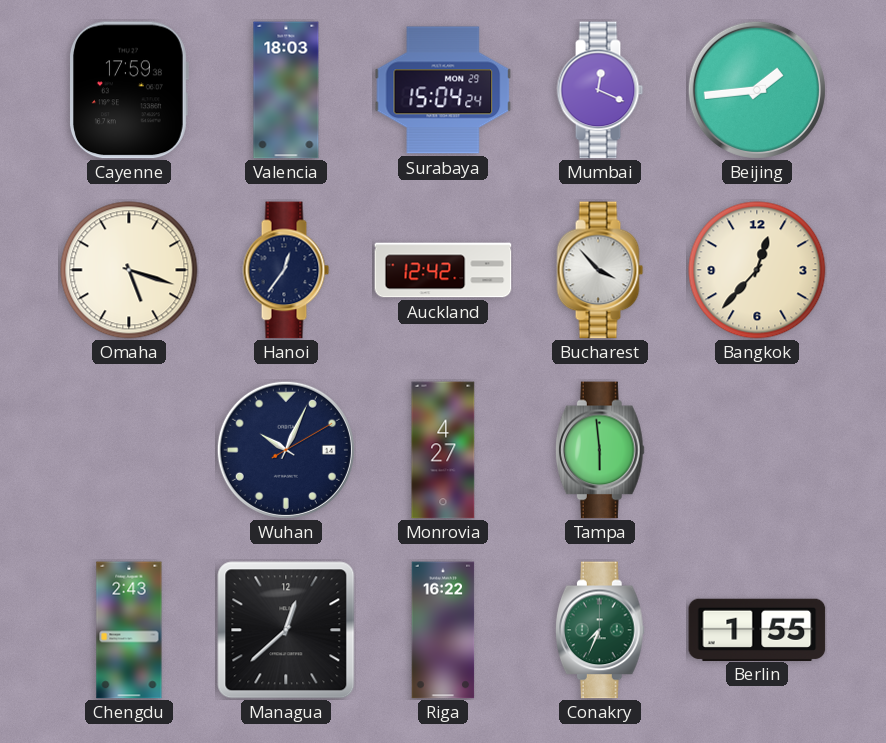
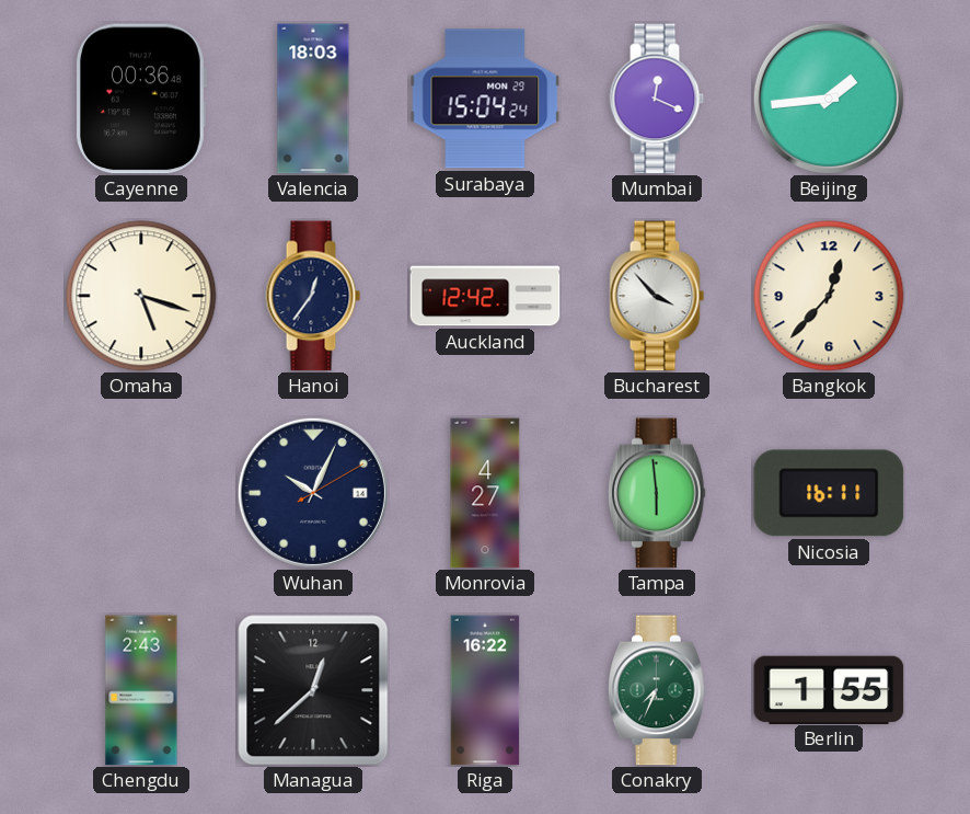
Cayenne: 17:59 -> 00:36
Nicosia: none -> 16:11
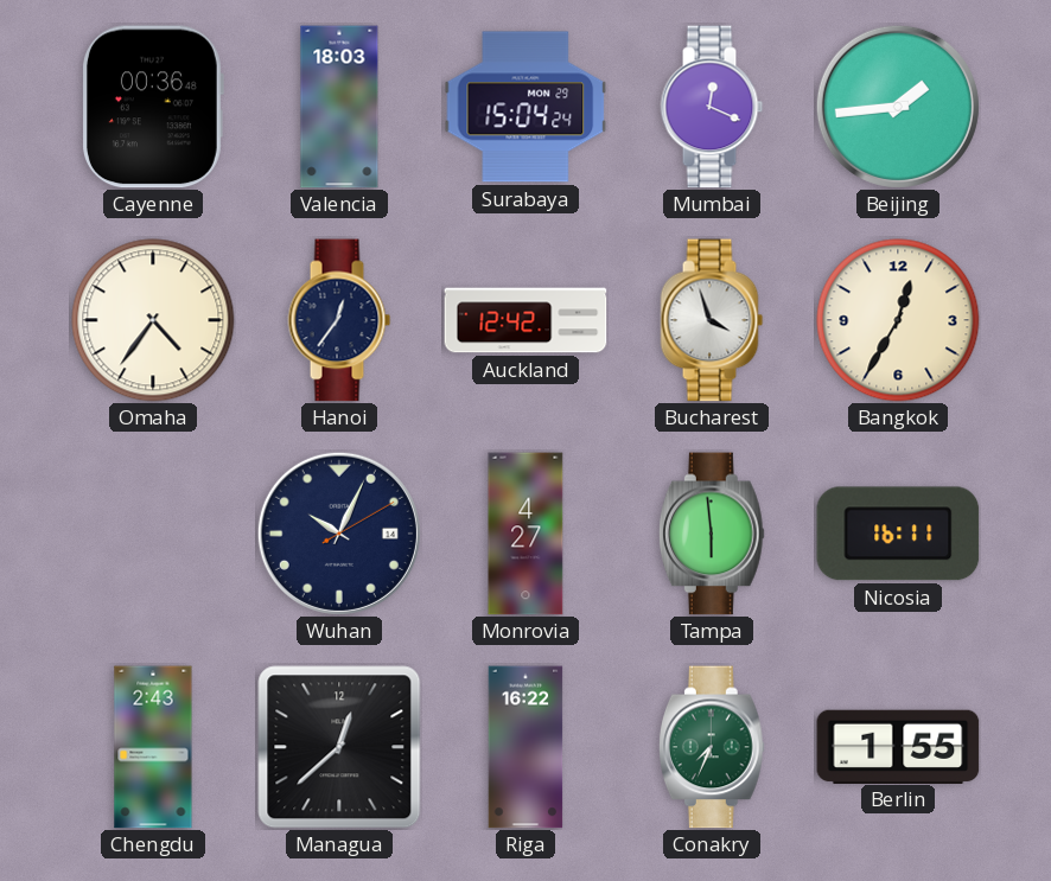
Omaha: 5:18 -> 4:36
Bucharest: 3:53 -> 3:57
Bangkok: 12:37 -> 12:35
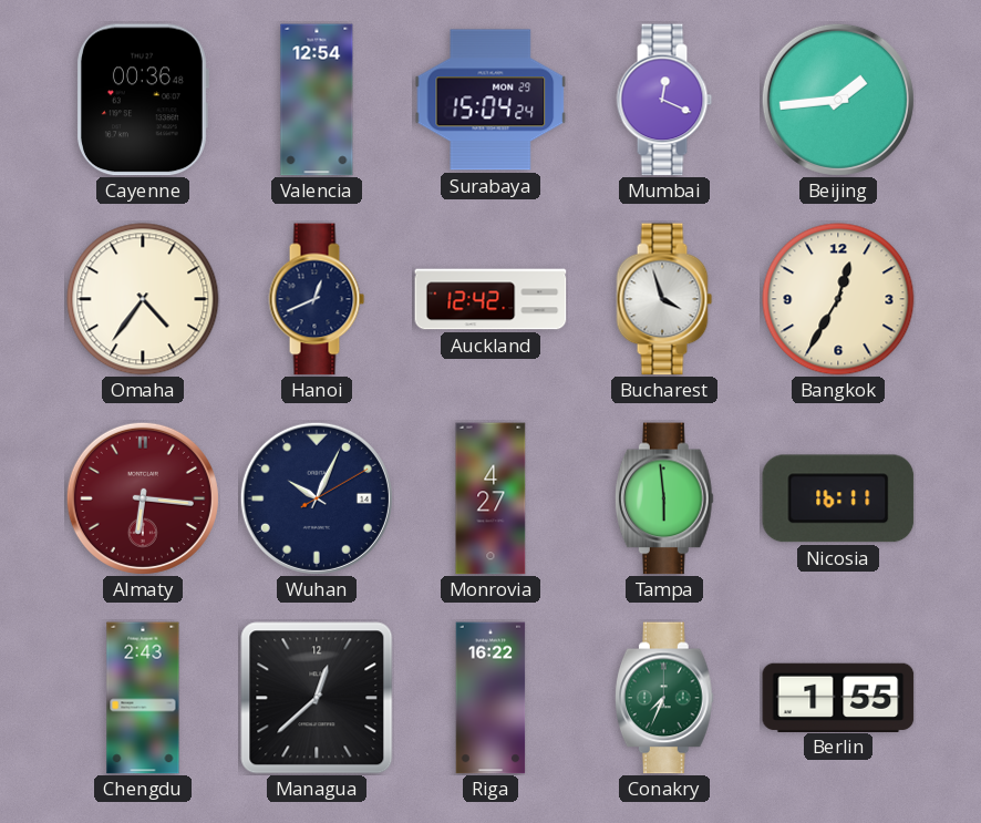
Valencia: 18:03 -> 12:54
Hanoi: 12:36 -> 12:41
Almaty: none -> 6:16
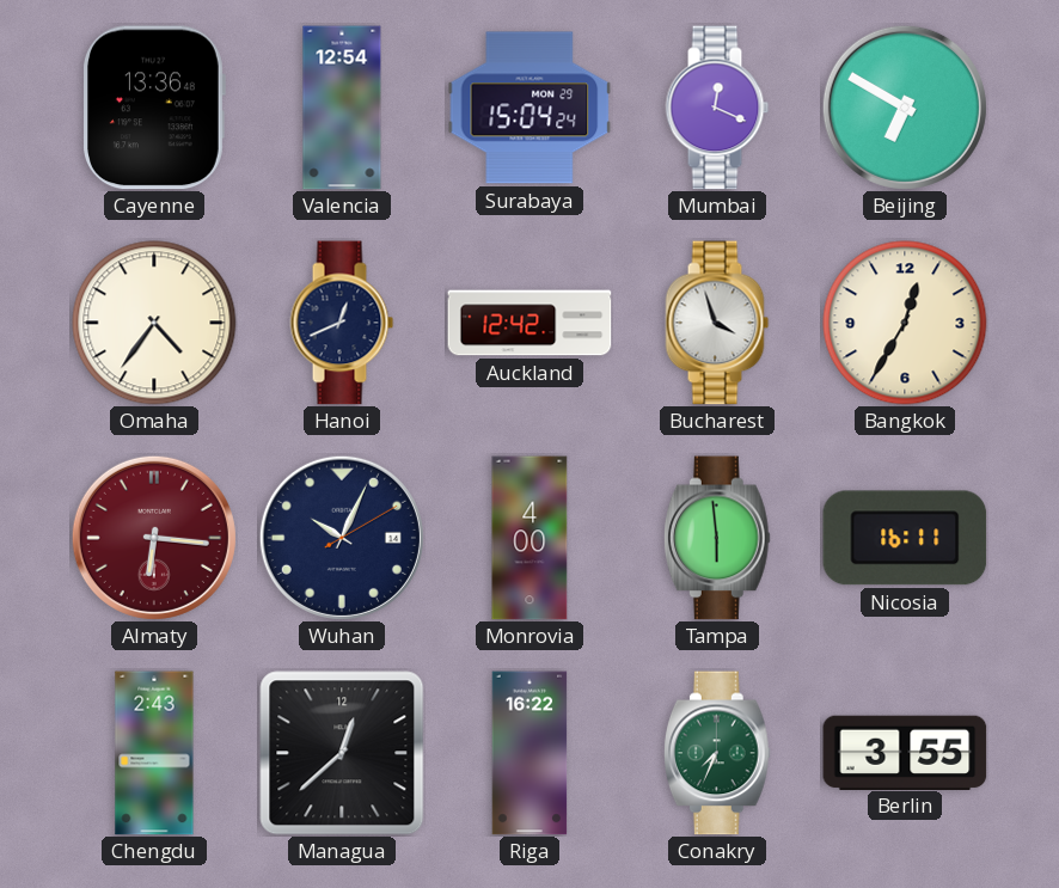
Cayenne: 00:36 -> 13:36
Beijing: 1:44 -> 6:50
Monrovia: 4:27 -> 4:00
Berlin: 1:55 -> 3:55
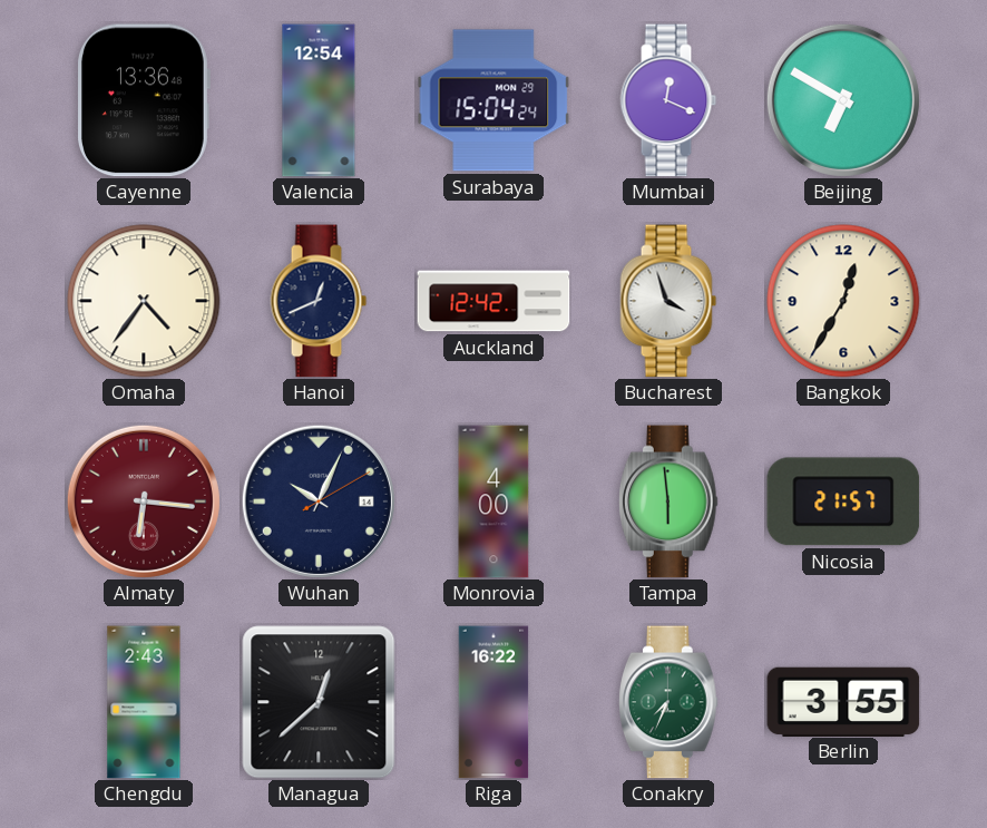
Nicosia: 16:11 -> 21:57
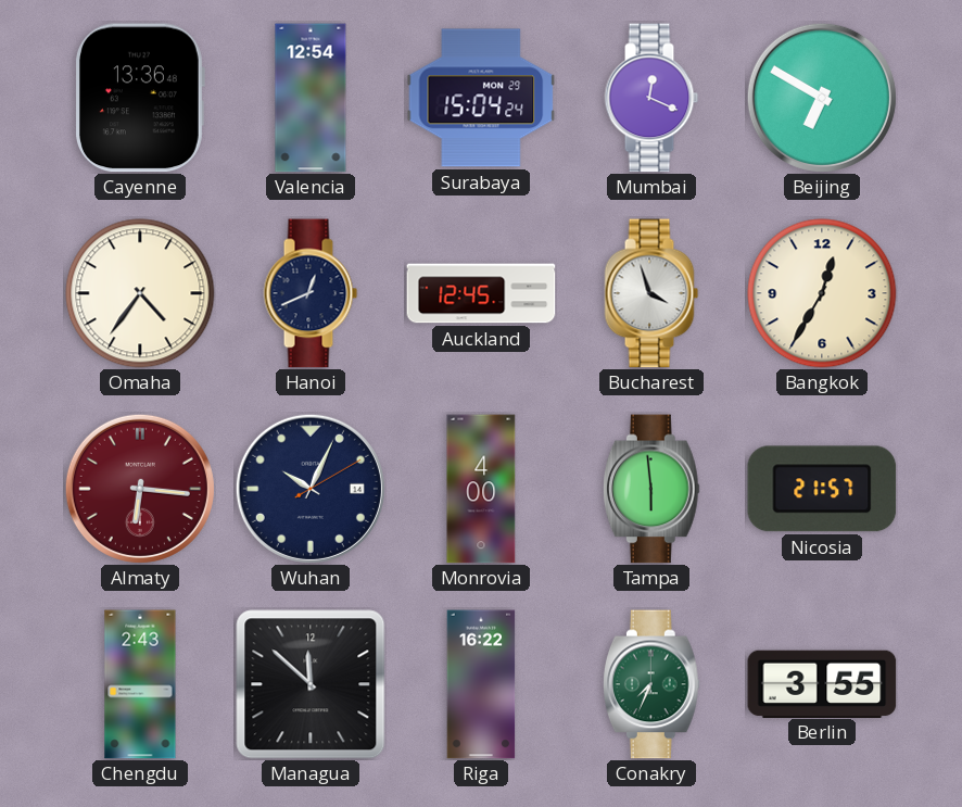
Auckland: 12:42 -> 12:45
Managua: 12:38 -> 11:52
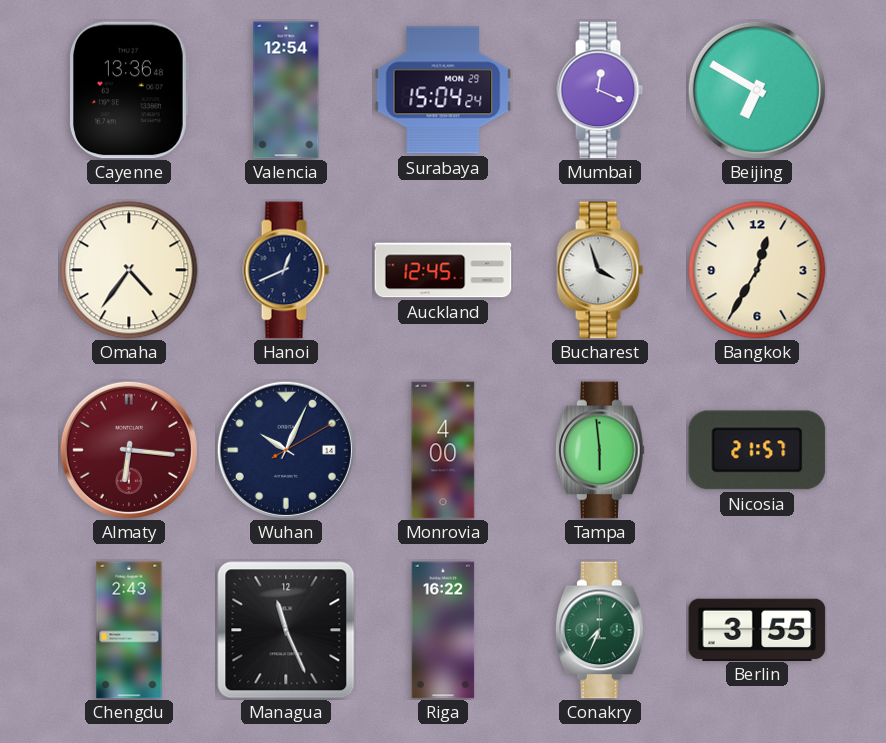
Managua: 11:52 -> 11:26
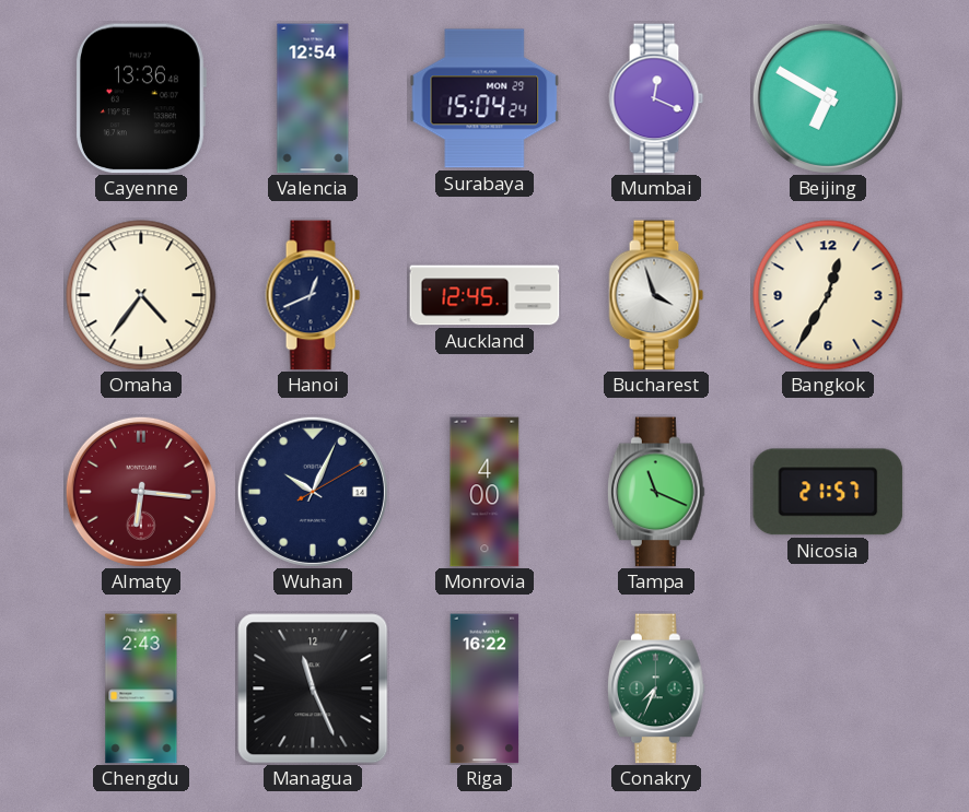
Tampa: 5:59 -> 11:19
Berlin: 3:55 -> none
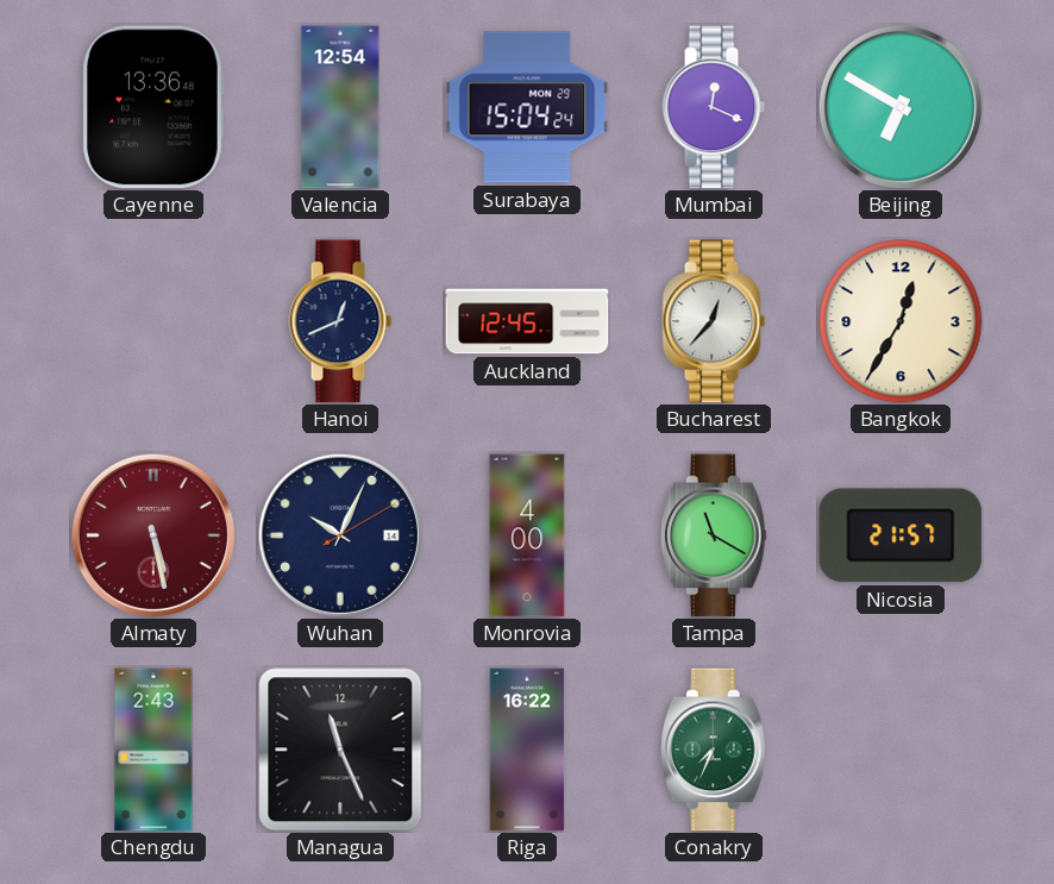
Omaha: 4:36 -> none
Bucharest: 3:57 -> 12:37
Almaty: 6:16 -> 5:28
Tampa: 11:19 -> 11:20
